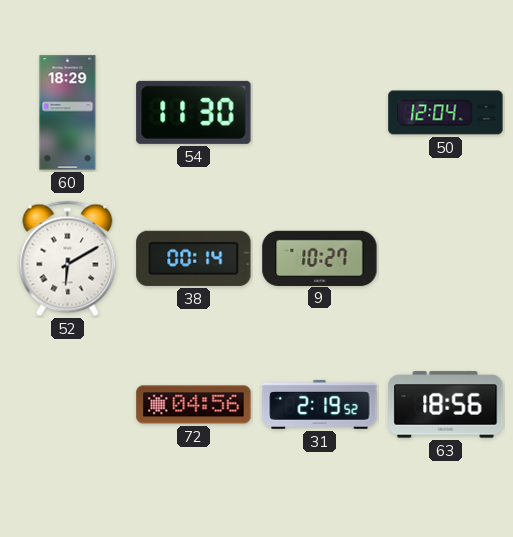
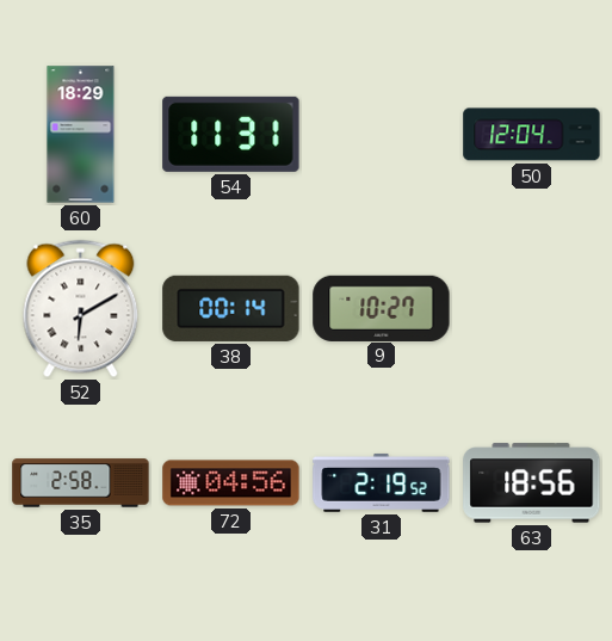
54: 11:30 -> 11:31
35: none -> 2:58
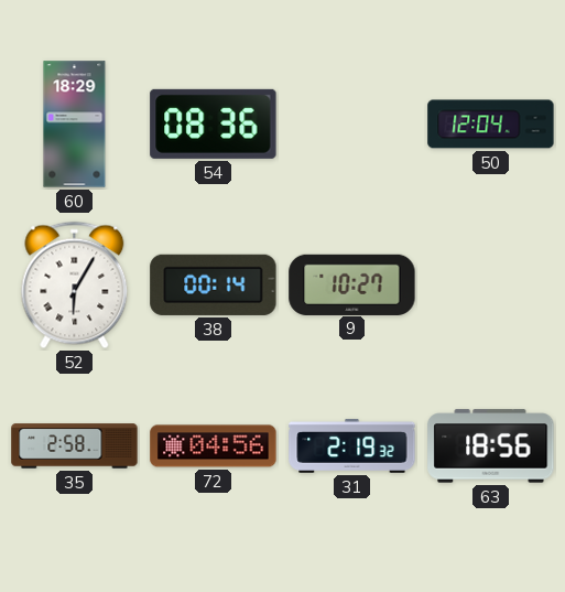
54: 11:31 -> 08:36
52: 6:10 -> 6:05
31: 2:19:52 -> 2:19:32
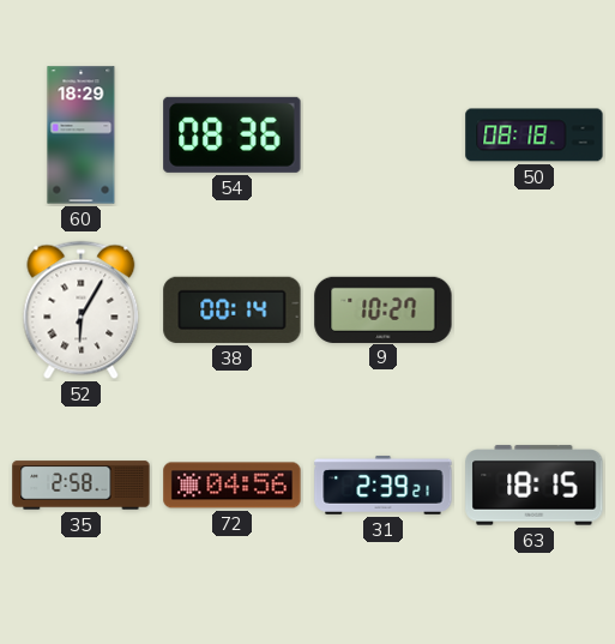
50: 12:04 -> 08:18
31: 2:19 -> 2:39
63: 18:56 -> 18:15
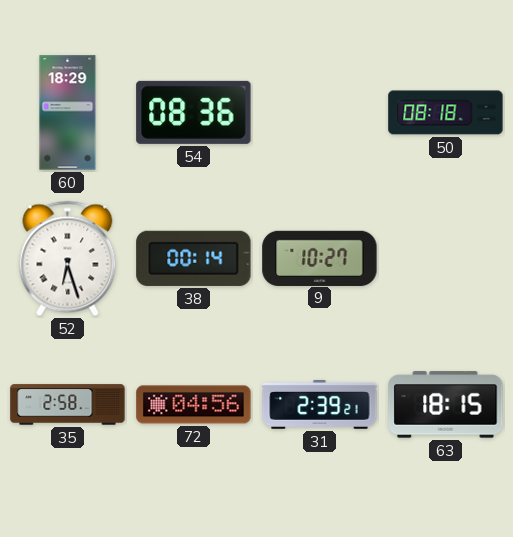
52: 6:05 -> 6:27
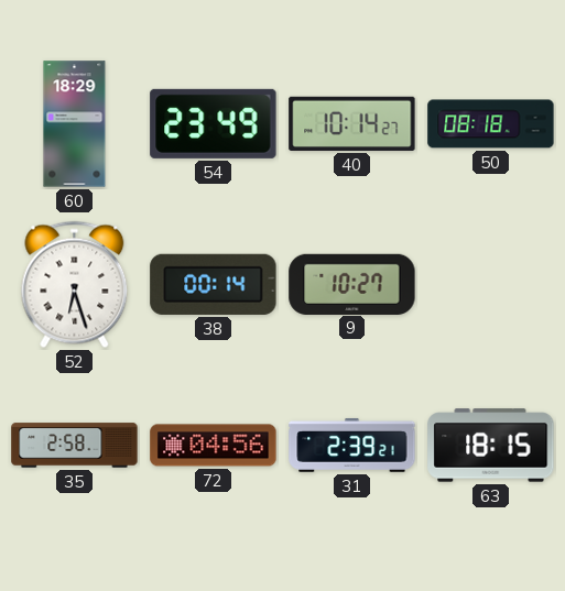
54: 08:36 -> 23:49
40: none -> 10:14
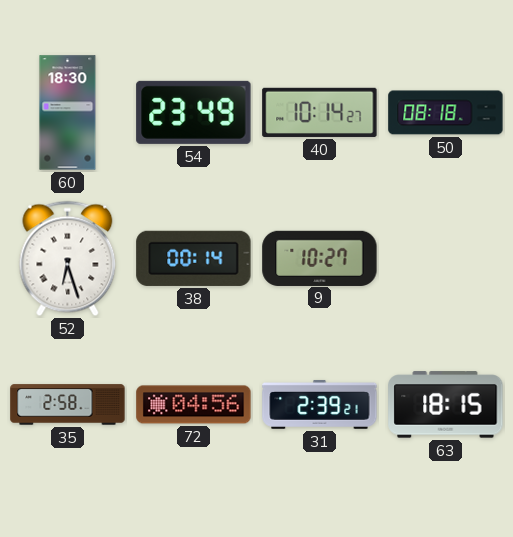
60: 18:29 -> 18:30
